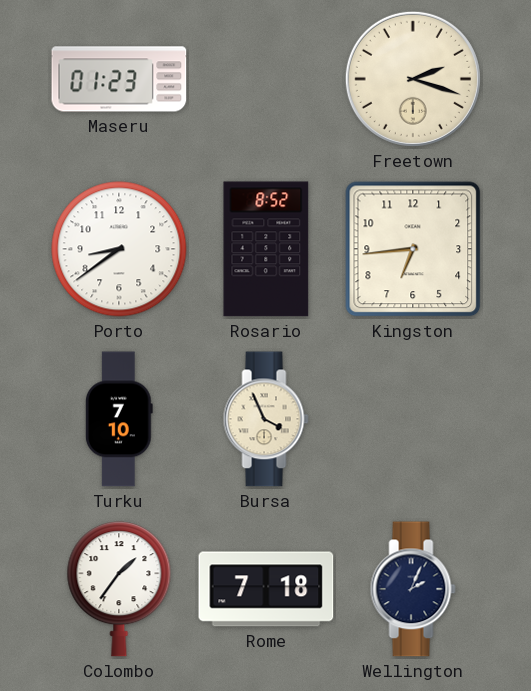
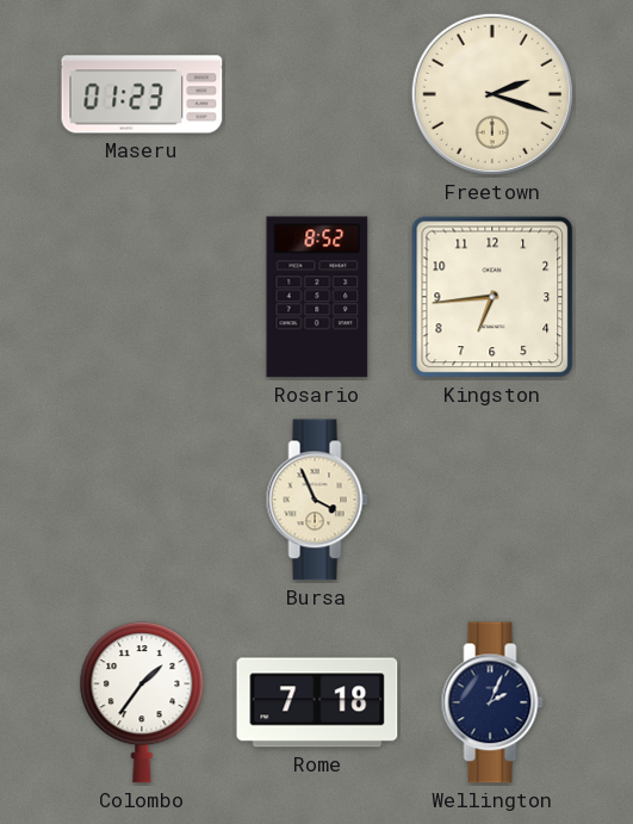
Porto: 8:39 -> none
Turku: 7:10 -> none
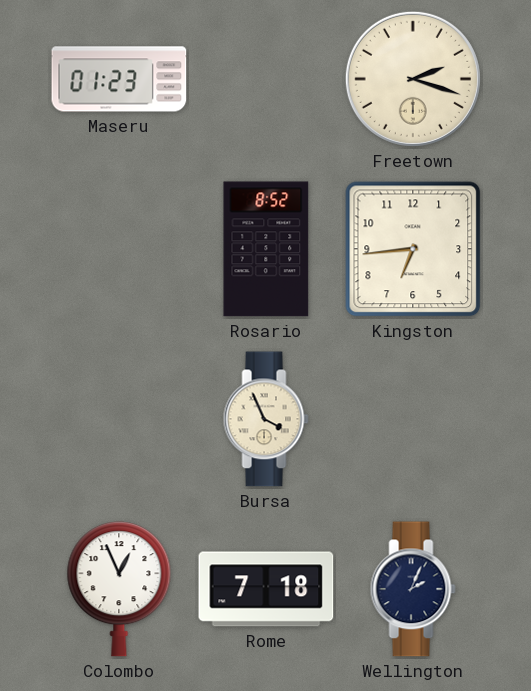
Colombo: 1:36 -> 12:56
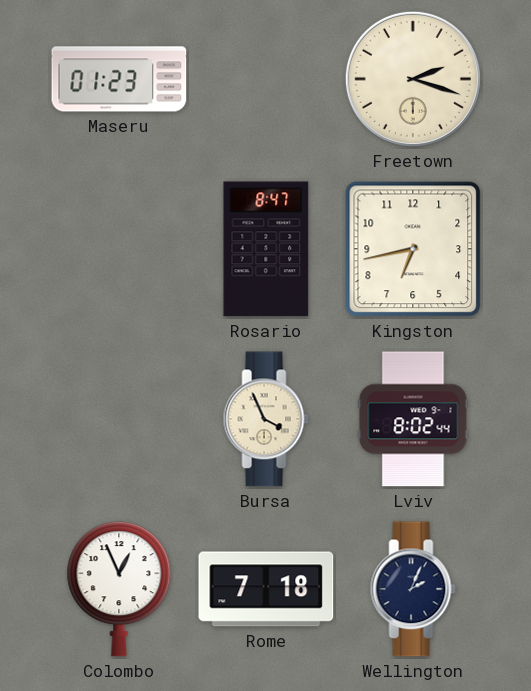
Rosario: 8:52 -> 8:47
Kingston: 6:44 -> 6:43
Lviv: none -> 8:02
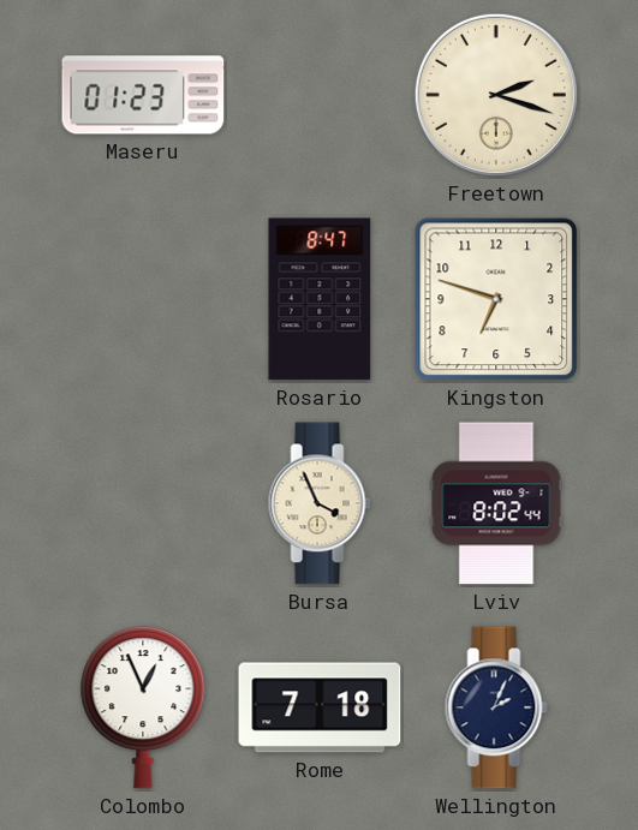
Kingston: 6:43 -> 6:48
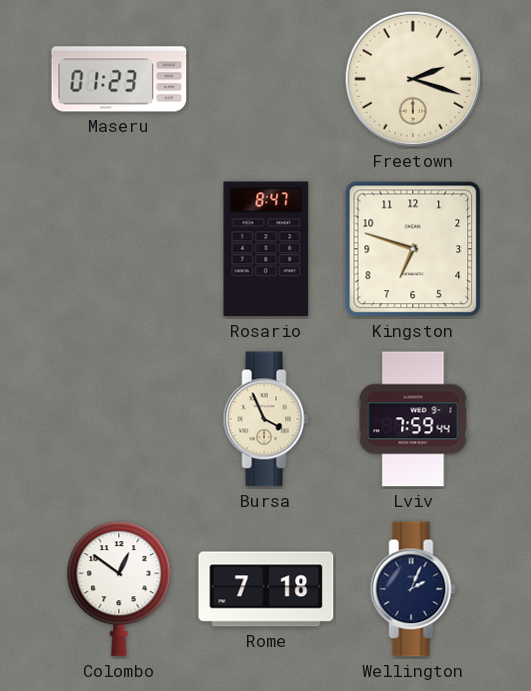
Lviv: 8:02 -> 7:59
Colombo: 12:56 -> 12:51
